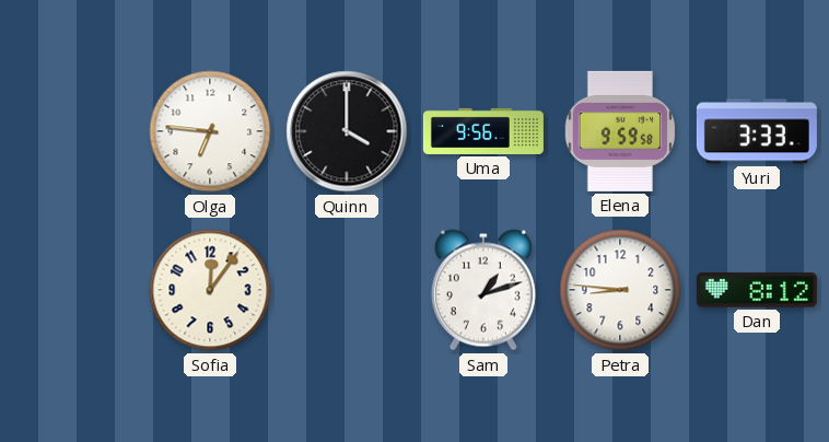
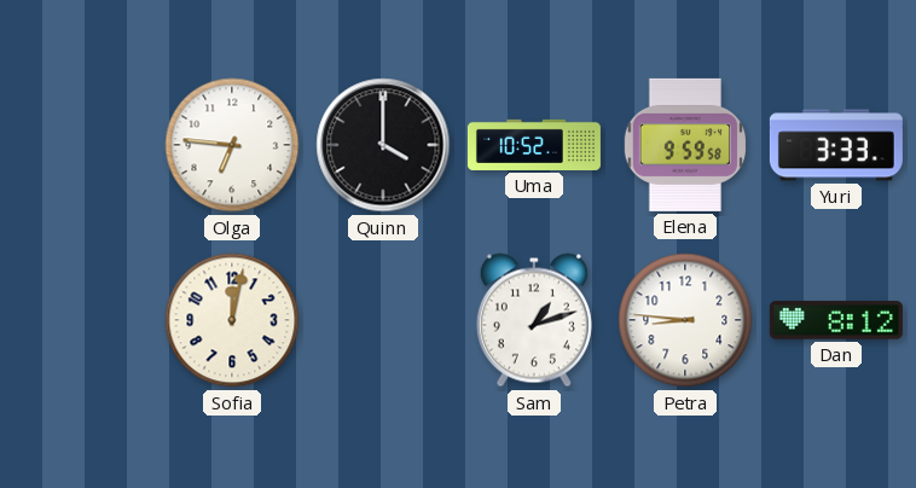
Uma: 9:56 -> 10:52
Sofia: 12:06 -> 12:02
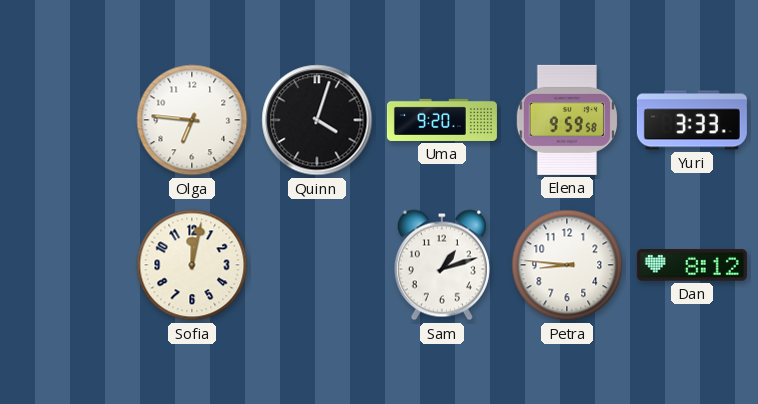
Quinn: 4:00 -> 4:03
Uma: 10:52 -> 9:20
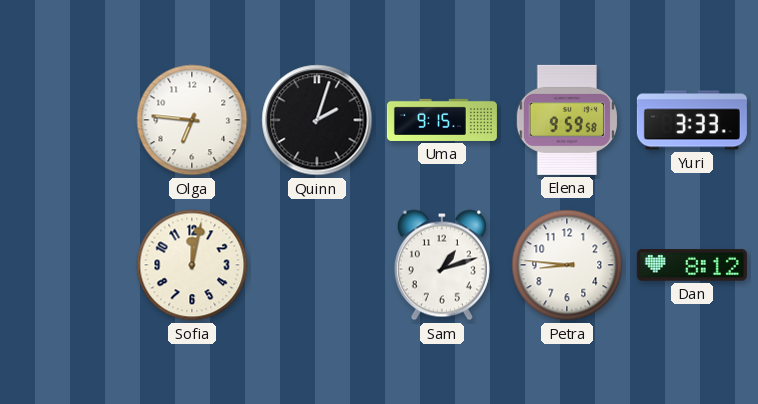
Quinn: 4:03 -> 2:03
Uma: 9:20 -> 9:15
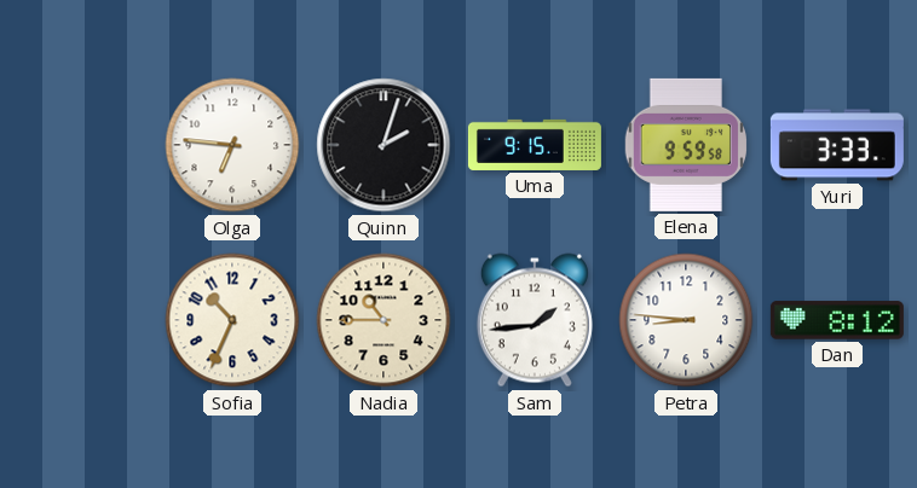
Sofia: 12:02 -> 10:34
Nadia: none -> 10:45
Sam: 1:12 -> 1:44
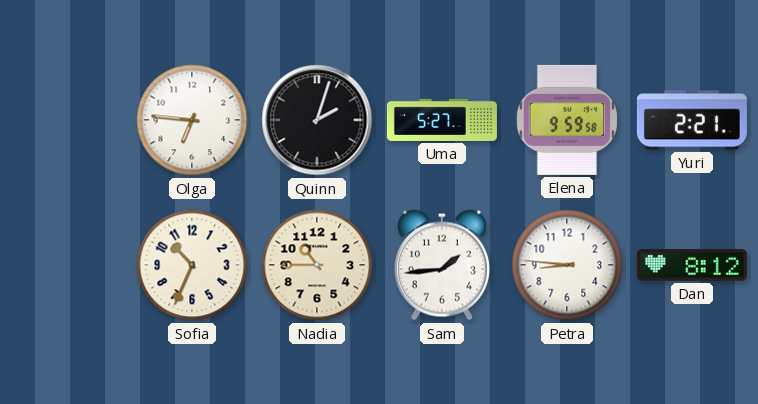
Uma: 9:15 -> 5:27
Yuri: 3:33 -> 2:21
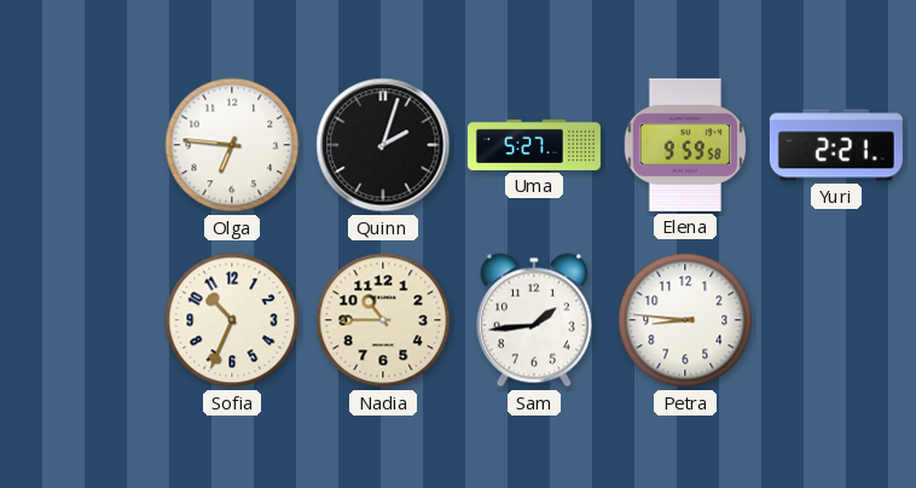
Dan: 8:12 -> none
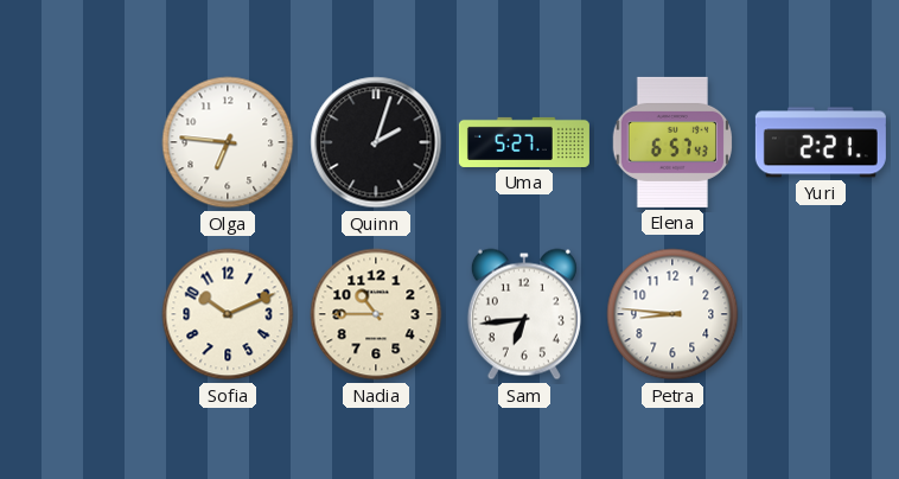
Elena: 9:59 -> 6:57
Sofia: 10:34 -> 10:11
Sam: 1:44 -> 6:44
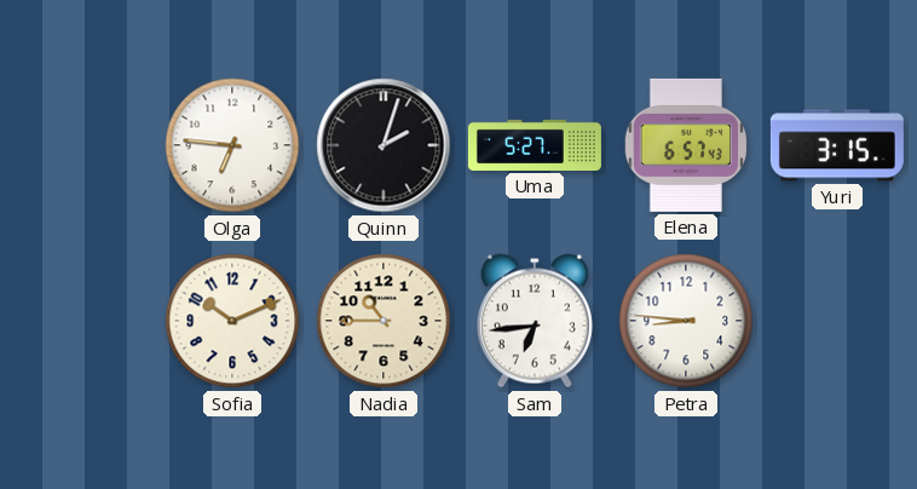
Yuri: 2:21 -> 3:15
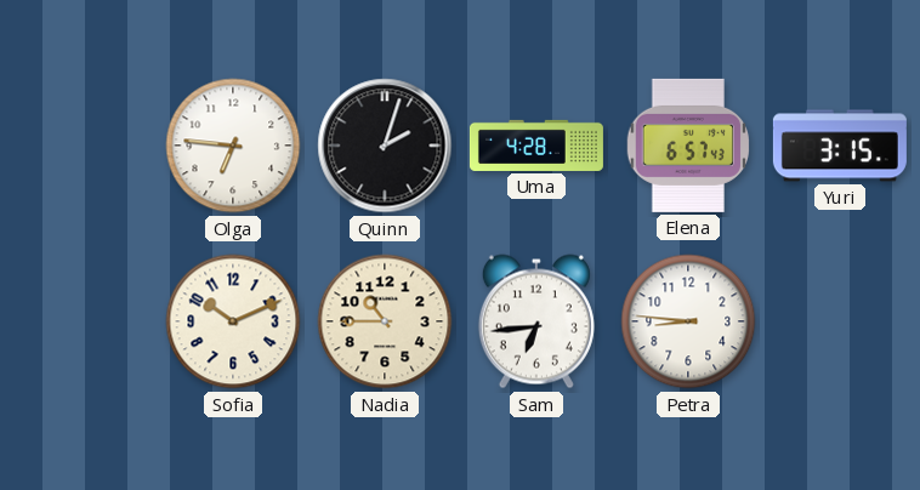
Uma: 5:27 -> 4:28
